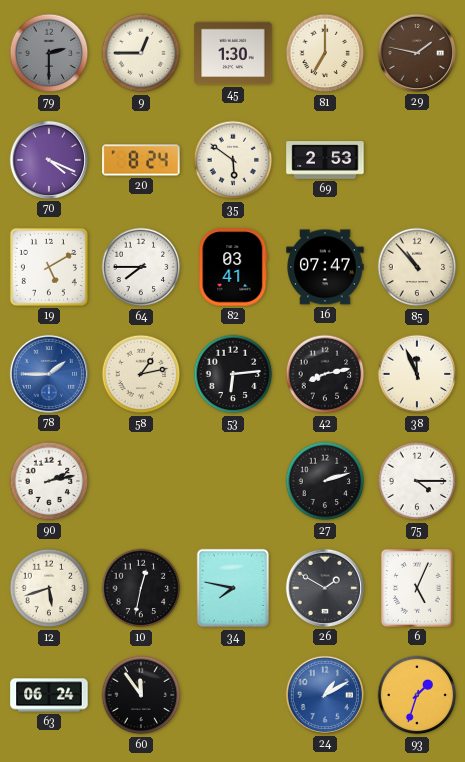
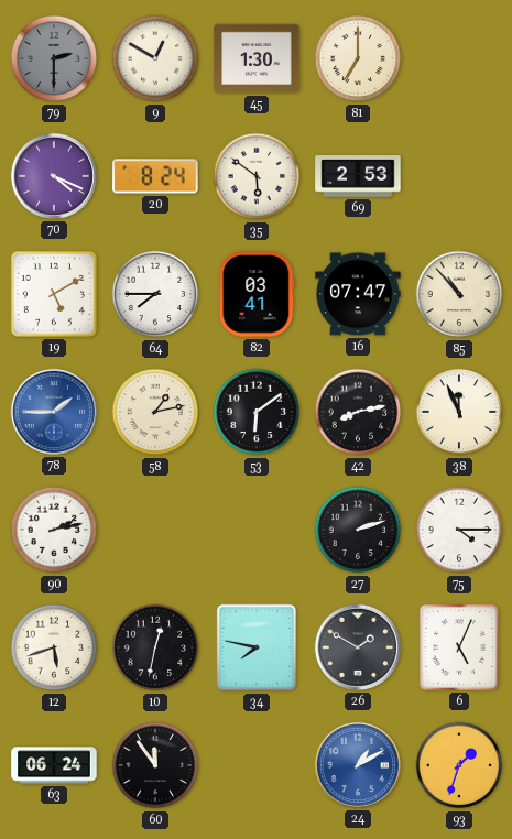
9: 12:45 -> 12:50
29: 1:47 -> none
53: 6:14 -> 6:09
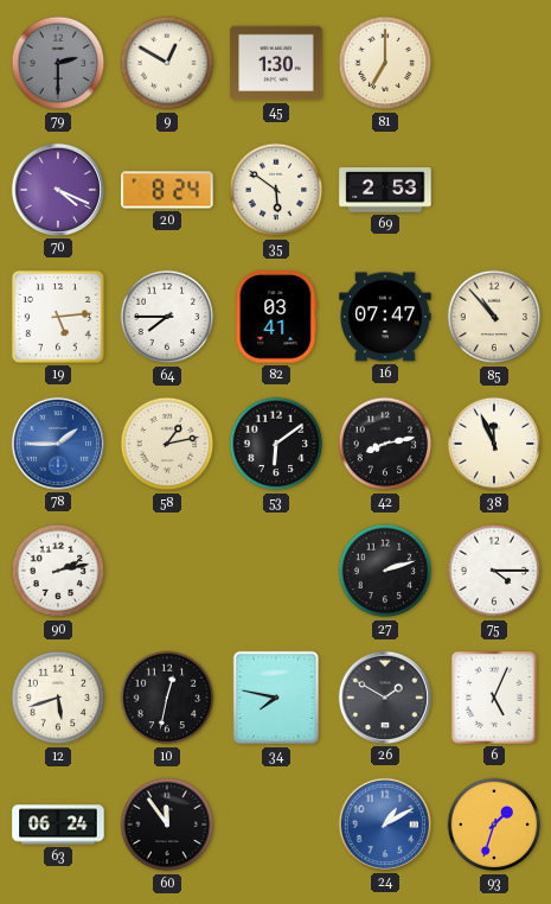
19: 5:10 -> 5:14
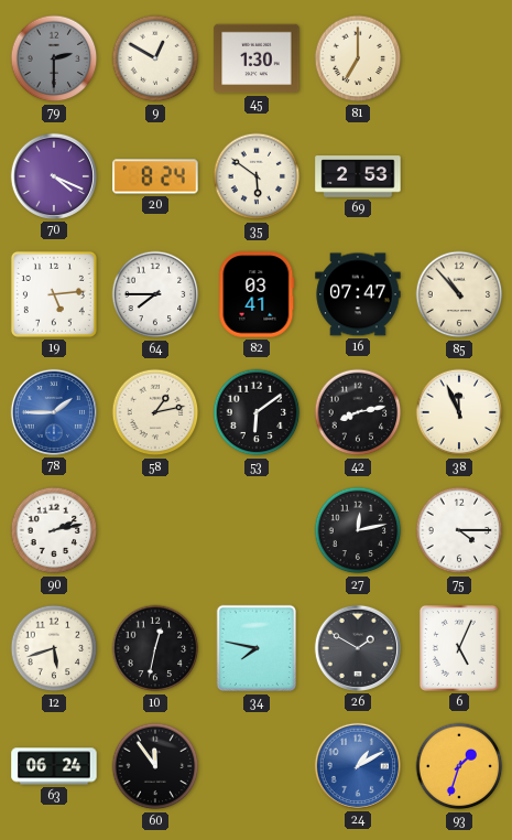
27: 2:12 -> 12:13
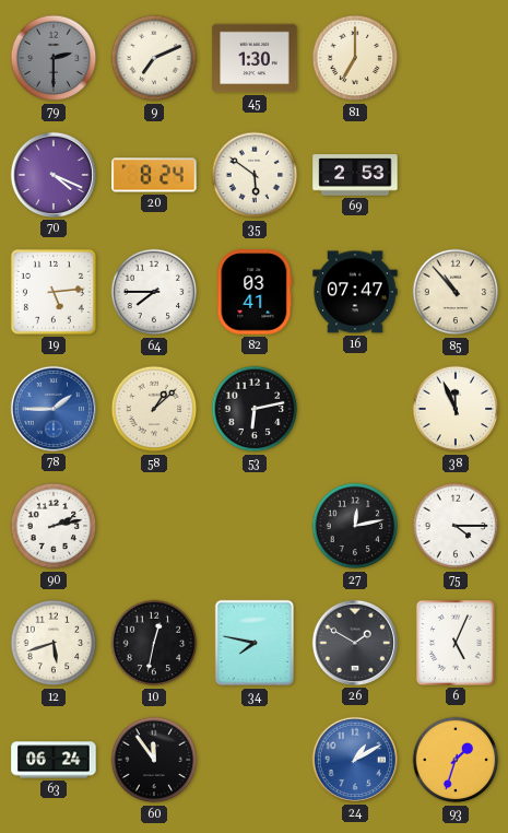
9: 12:50 -> 7:11
58: 1:13 -> 1:08
53: 6:09 -> 6:13
42: 8:13 -> none
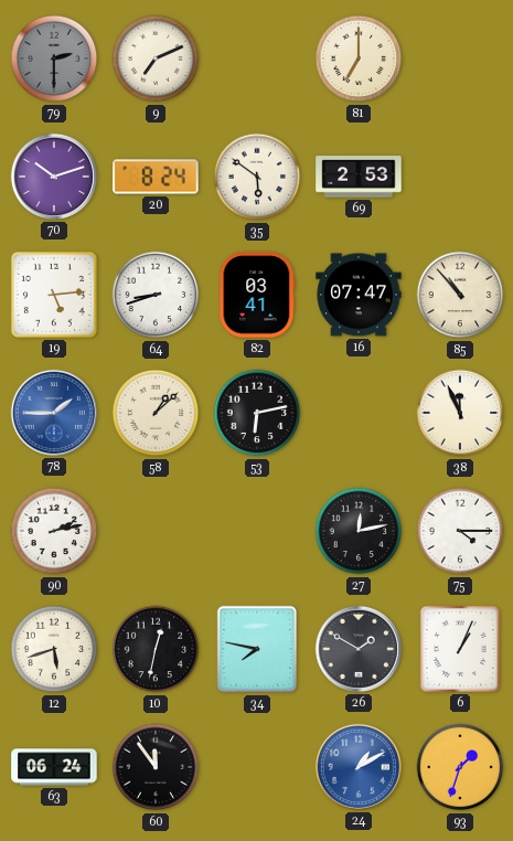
45: 1:30 -> none
70: 4:19 -> 10:12
64: 7:45 -> 8:42
6: 5:04 -> 1:04
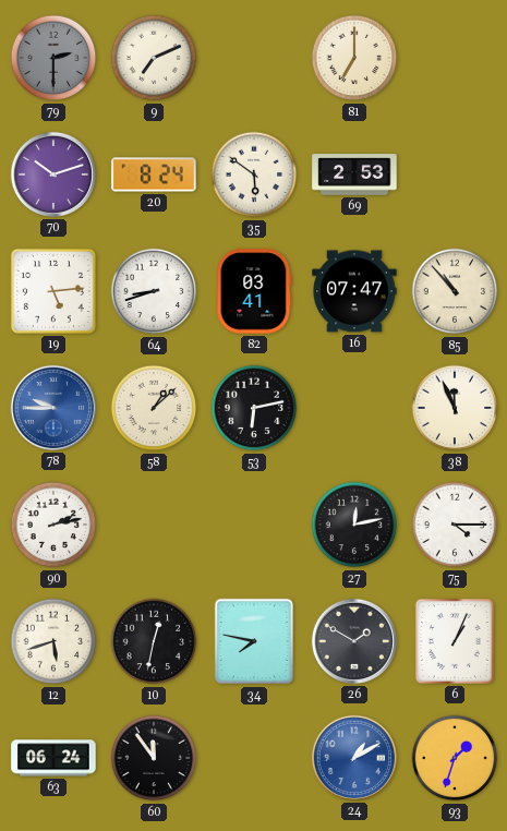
78: 1:45 -> 9:45
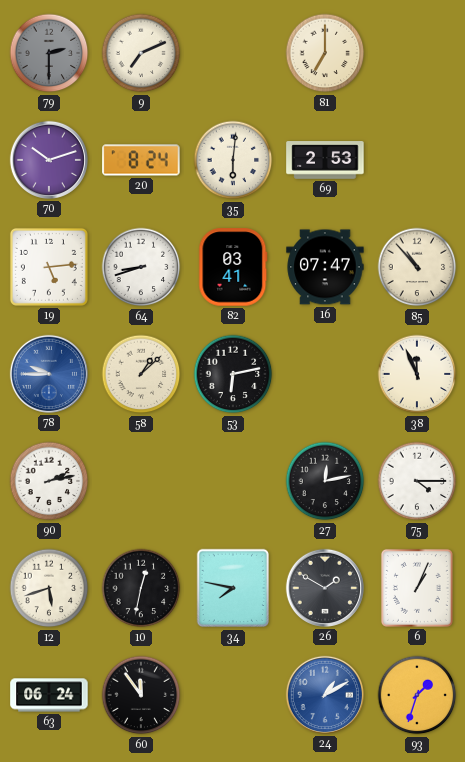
35: 5:51 -> 6:01
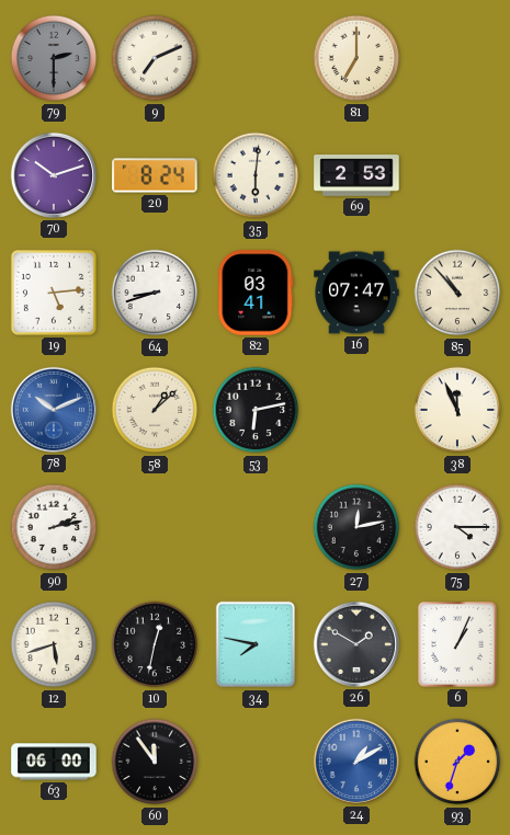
78: 9:45 -> 10:11
63: 06:24 -> 06:00
